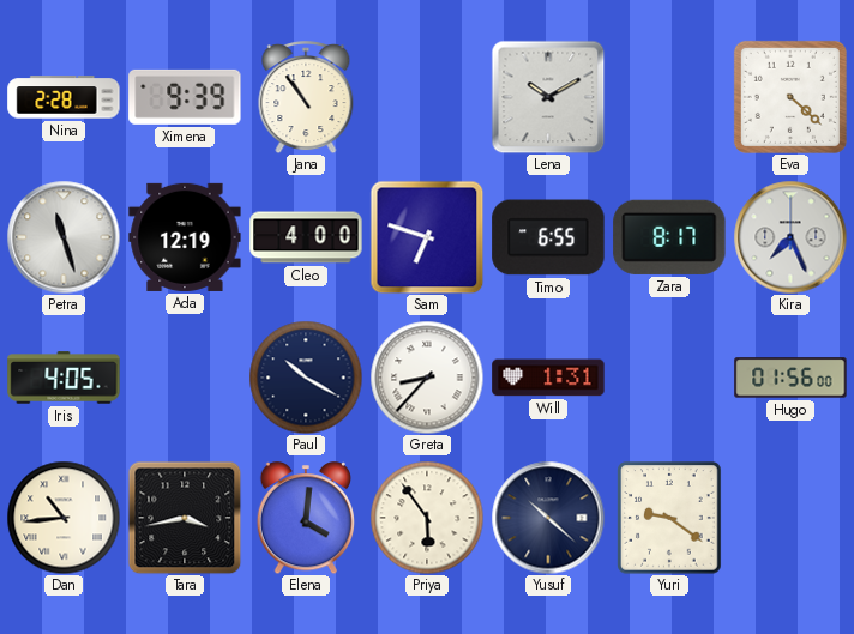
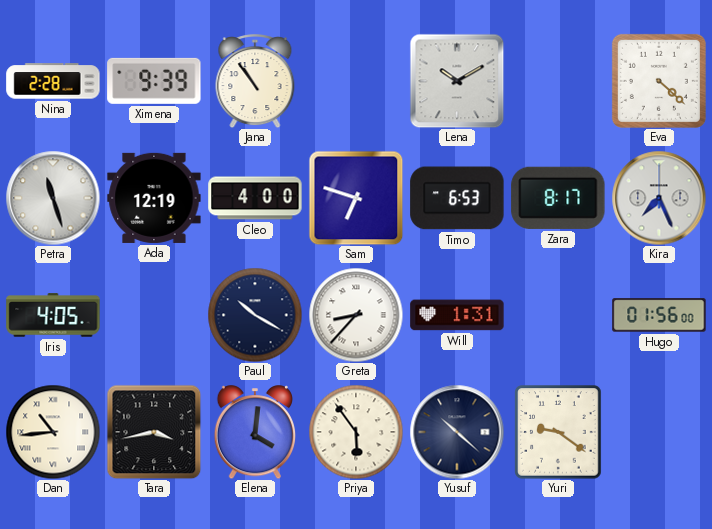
Timo: 6:55 -> 6:53
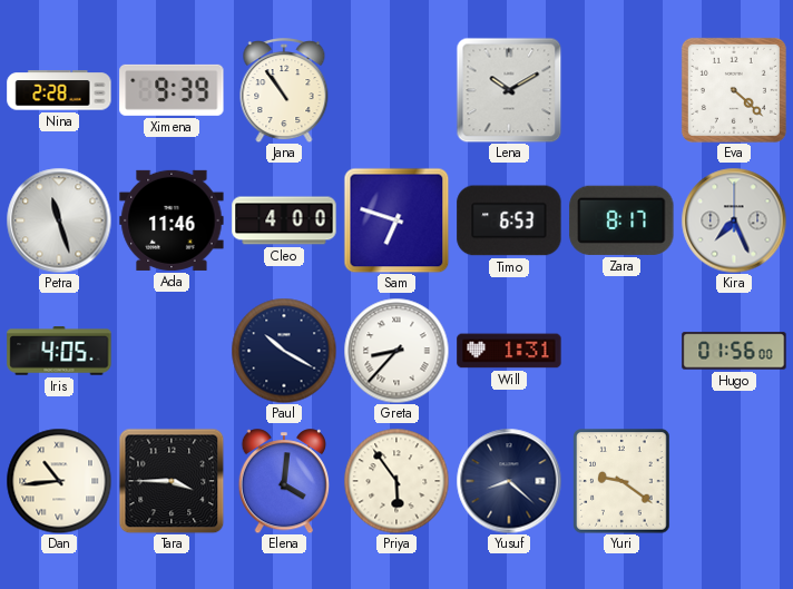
Ada: 12:19 -> 11:46
Tara: 3:43 -> 3:45
Yusuf: 10:22 -> 8:22
